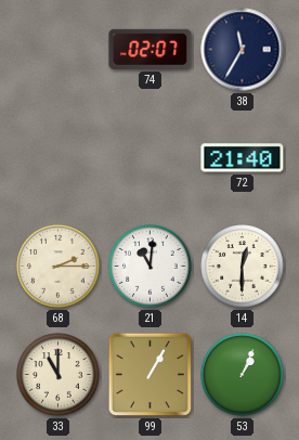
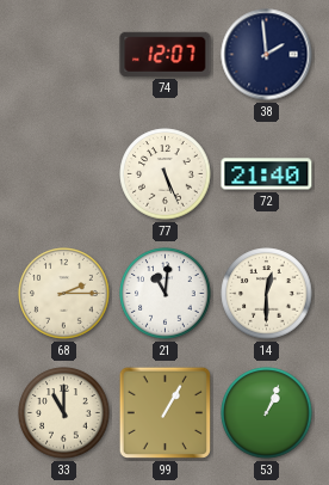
74: 02:07 -> 12:07
38: 11:35 -> 1:59
77: none -> 5:26
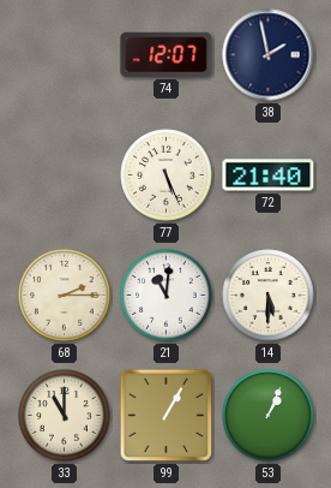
38: 1:59 -> 1:58
14: 12:30 -> 5:30
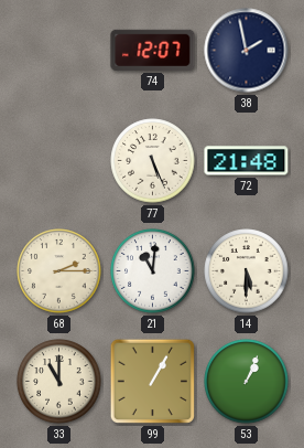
72: 21:40 -> 21:48
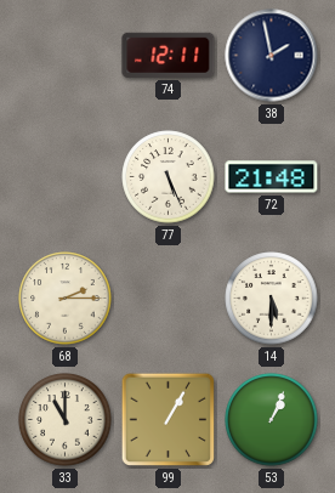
74: 12:07 -> 12:11
21: 11:01 -> none
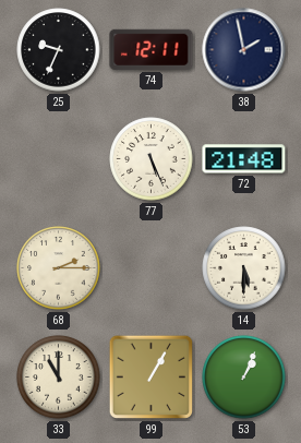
25: none -> 9:34
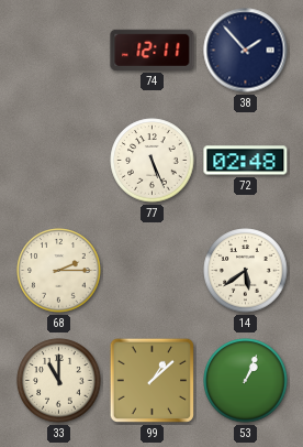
25: 9:34 -> none
38: 1:58 -> 1:53
72: 21:48 -> 02:48
14: 5:30 -> 5:39
99: 1:05 -> 1:08
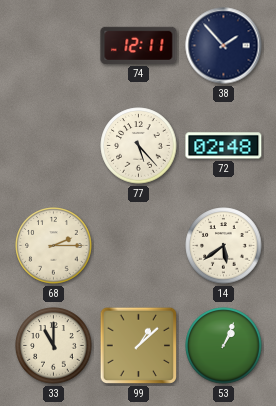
77: 5:26 -> 5:23
